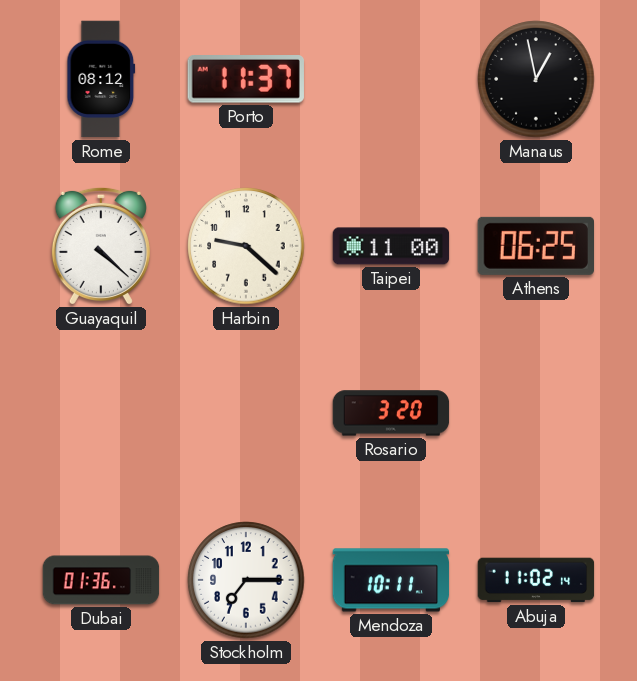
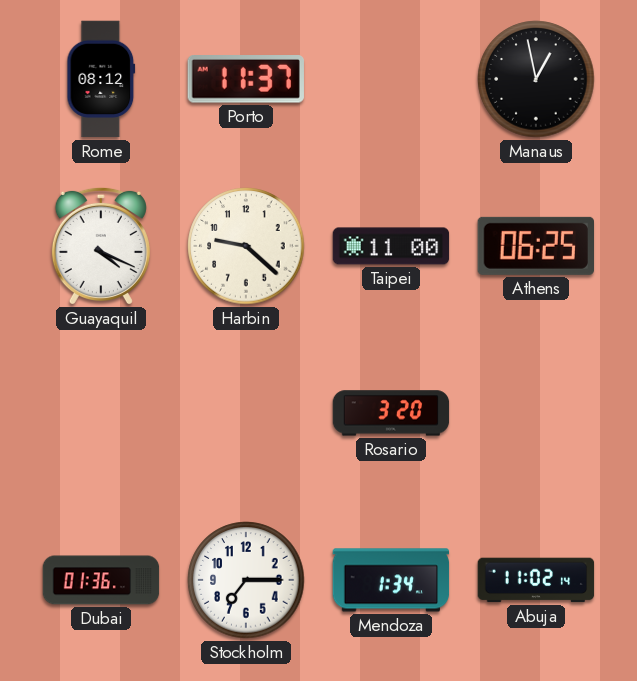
Guayaquil: 4:22 -> 4:19
Mendoza: 10:11 -> 1:34
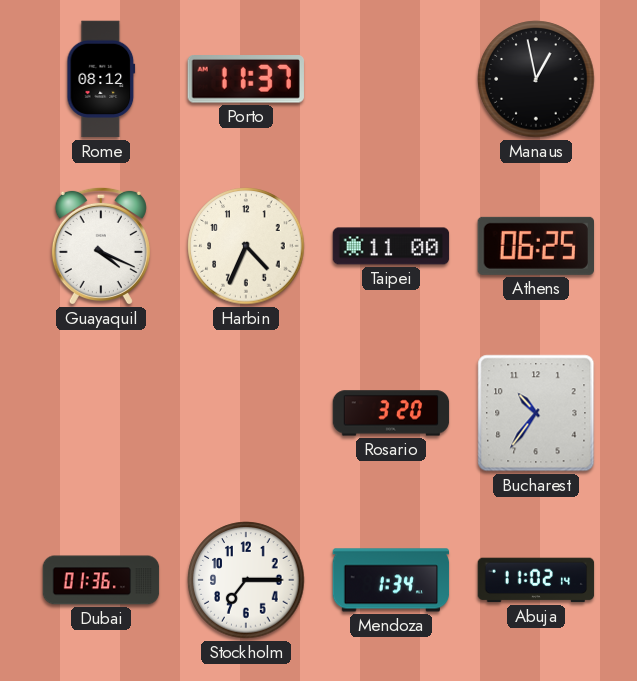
Harbin: 9:22 -> 4:34
Bucharest: none -> 10:36
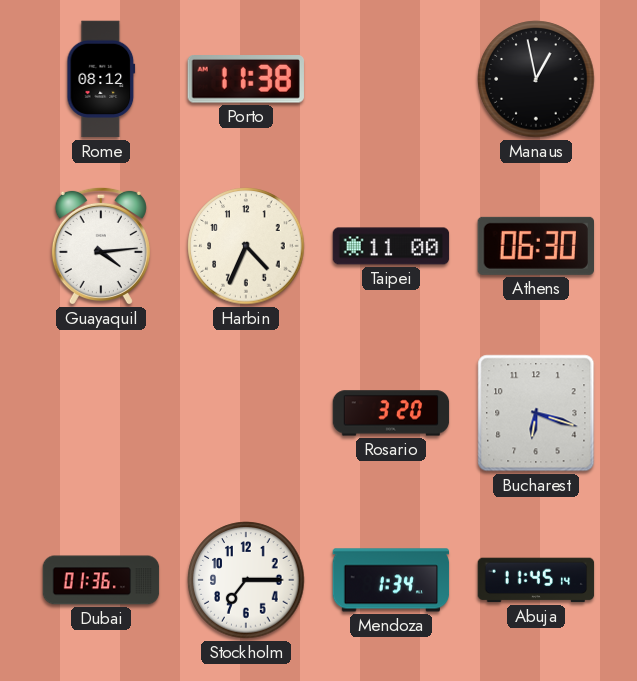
Porto: 11:37 -> 11:38
Guayaquil: 4:19 -> 4:14
Athens: 06:25 -> 06:30
Bucharest: 10:36 -> 6:18
Abuja: 11:02 -> 11:45
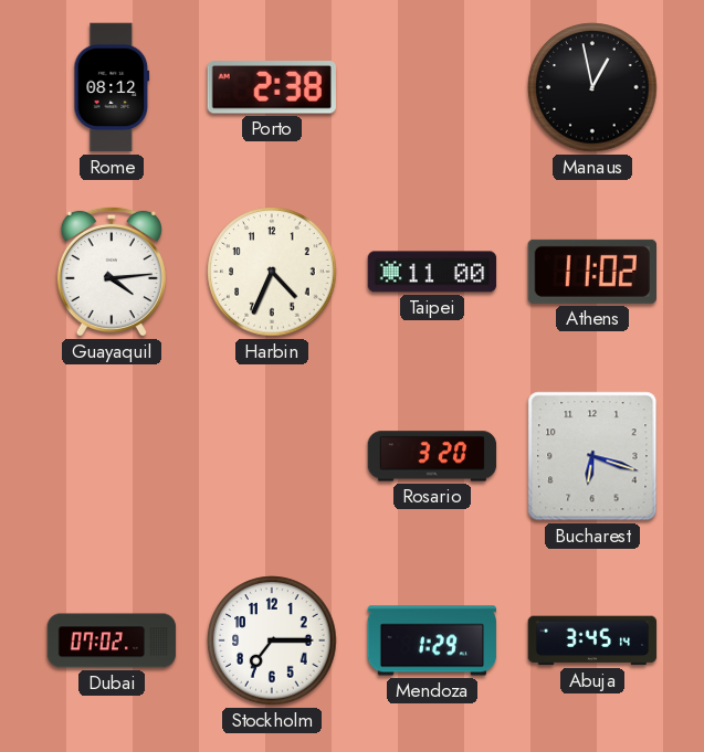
Porto: 11:38 -> 2:38
Athens: 06:30 -> 11:02
Dubai: 01:36 -> 07:02
Mendoza: 1:34 -> 1:29
Abuja: 11:45 -> 3:45
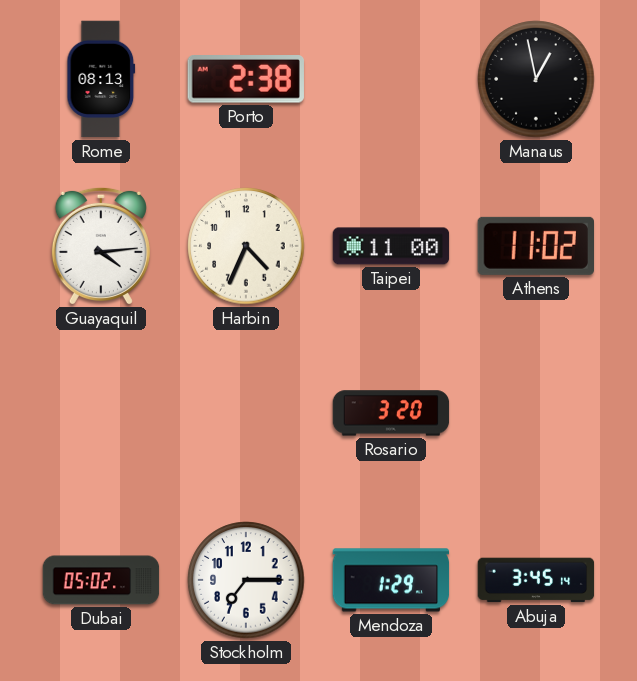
Rome: 08:12 -> 08:13
Bucharest: 6:18 -> none
Dubai: 07:02 -> 05:02
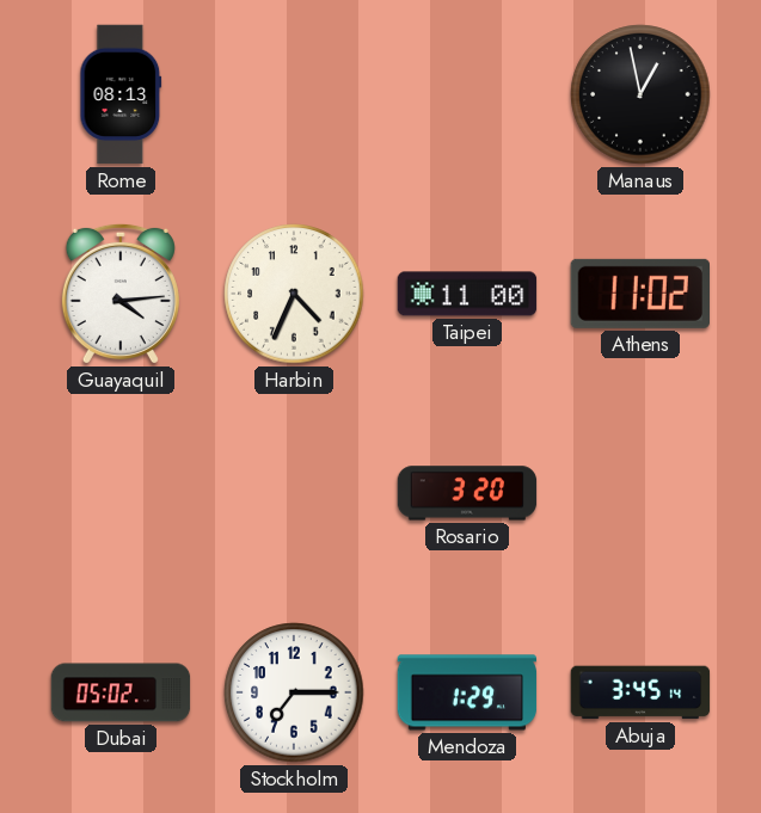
Porto: 2:38 -> none
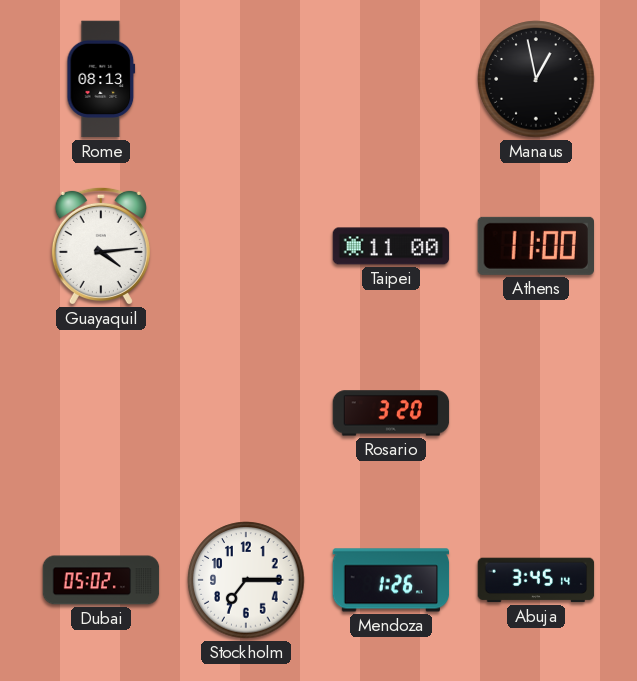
Harbin: 4:34 -> none
Athens: 11:02 -> 11:00
Mendoza: 1:29 -> 1:26
